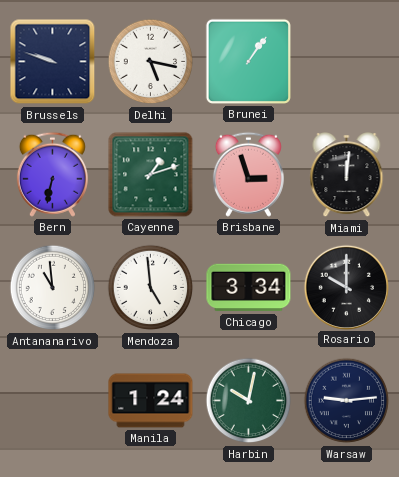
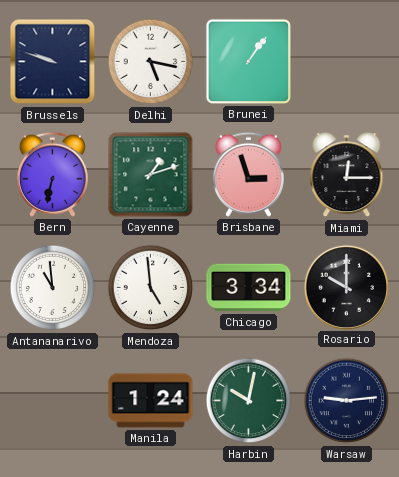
Miami: 12:01 -> 12:15
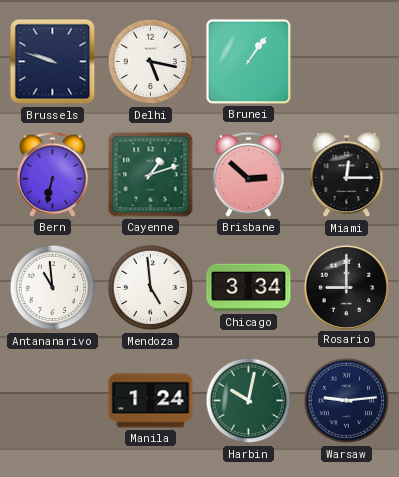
Brisbane: 2:57 -> 2:52
Rosario: 10:00 -> 9:00
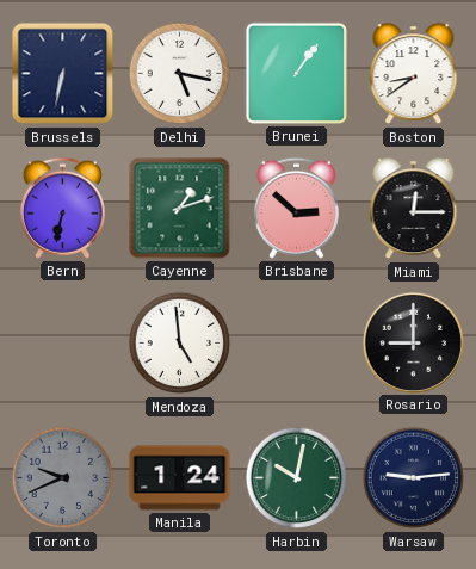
Brussels: 9:48 -> 6:32
Boston: none -> 8:39
Antananarivo: 10:59 -> none
Chicago: 3:34 -> none
Toronto: none -> 9:41
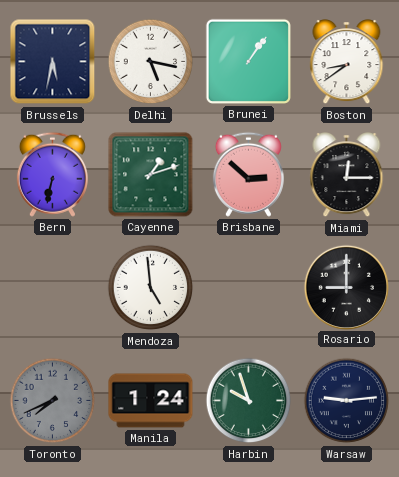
Brussels: 6:32 -> 5:32
Toronto: 9:41 -> 7:41
Harbin: 10:02 -> 9:57
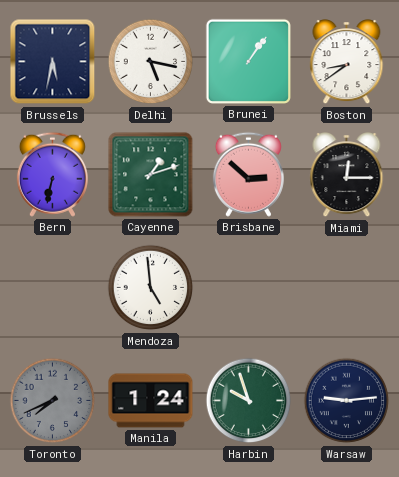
Rosario: 9:00 -> none
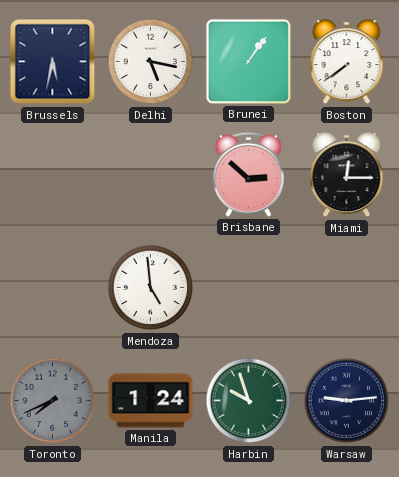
Boston: 8:39 -> 7:39
Bern: 6:32 -> none
Cayenne: 1:12 -> none
